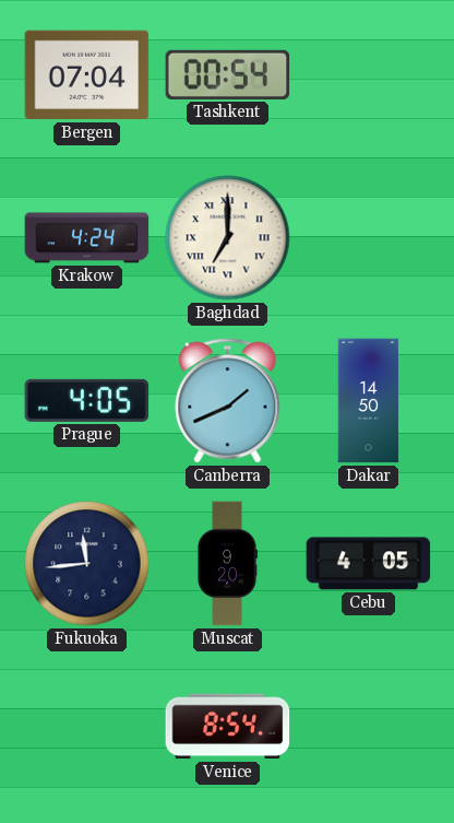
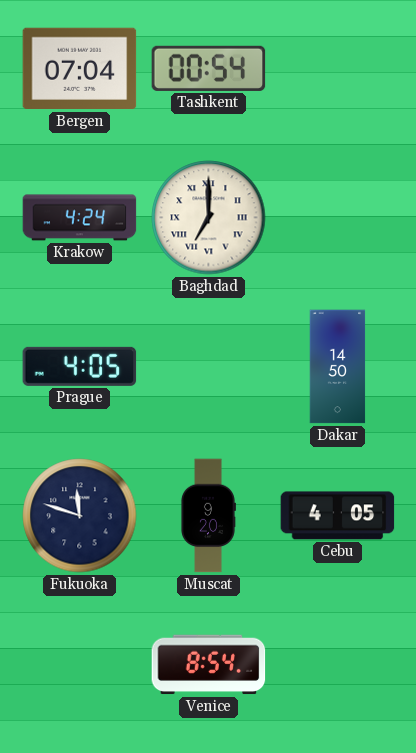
Canberra: 1:41 -> none
Fukuoka: 11:44 -> 11:48
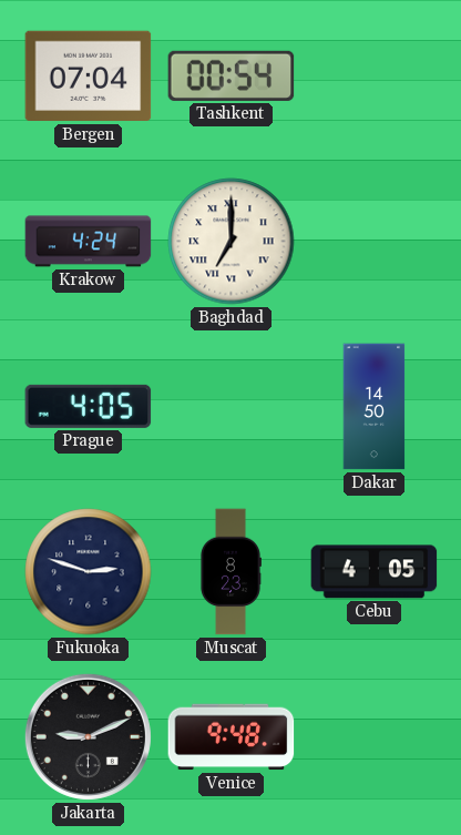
Fukuoka: 11:48 -> 2:48
Muscat: 9:20 -> 8:23
Jakarta: none -> 9:11
Venice: 8:54 -> 9:48
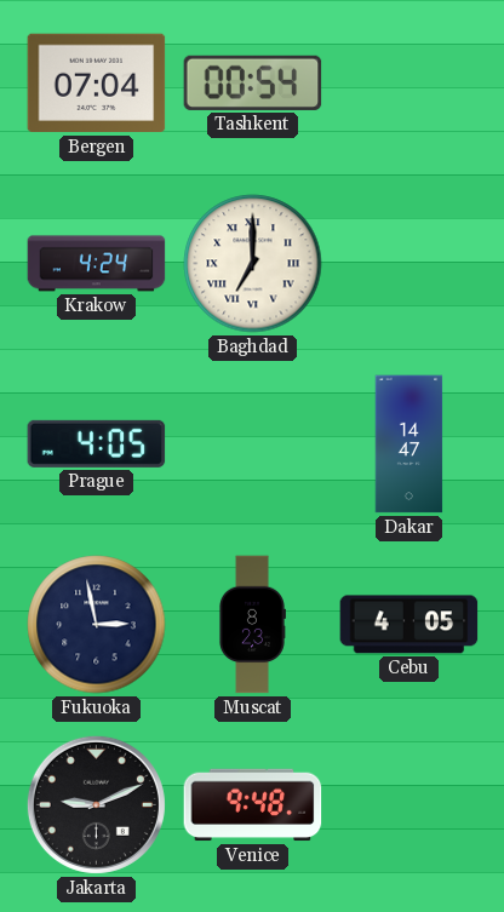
Dakar: 14:50 -> 14:47
Fukuoka: 2:48 -> 2:58
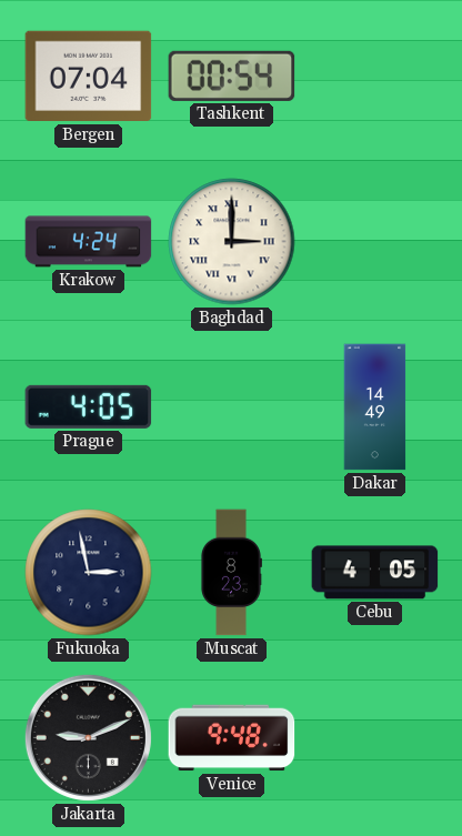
Baghdad: 7:00 -> 3:00
Dakar: 14:47 -> 14:49
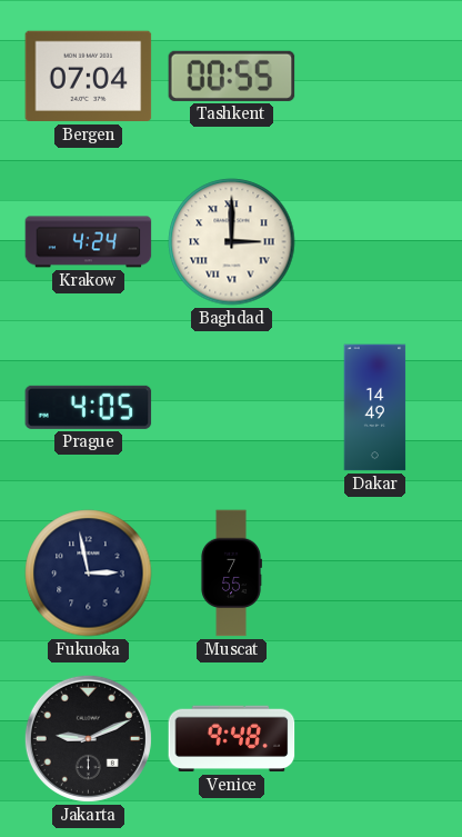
Tashkent: 00:54 -> 00:55
Muscat: 8:23 -> 7:55
Cebu: 4:05 -> none
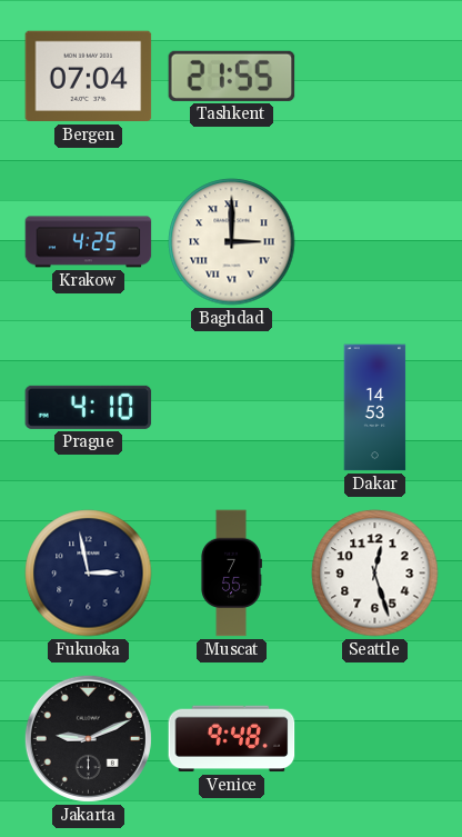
Tashkent: 00:55 -> 21:55
Krakow: 4:24 -> 4:25
Prague: 4:05 -> 4:10
Dakar: 14:49 -> 14:53
Seattle: none -> 12:27
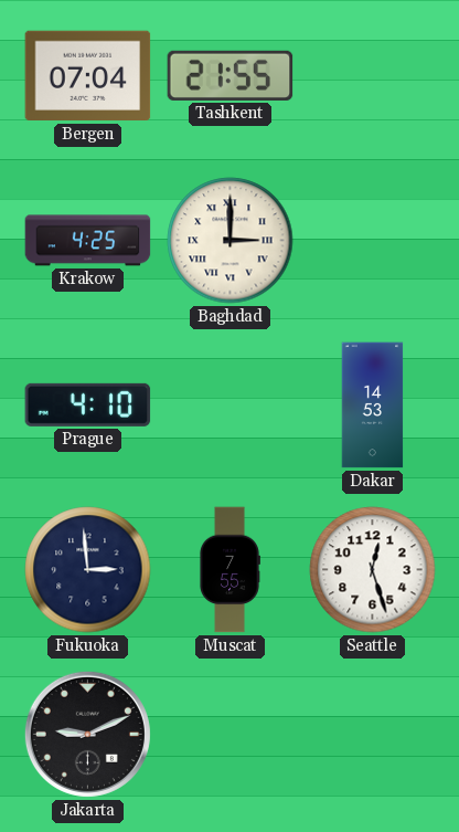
Fukuoka: 2:58 -> 2:59
Venice: 9:48 -> none
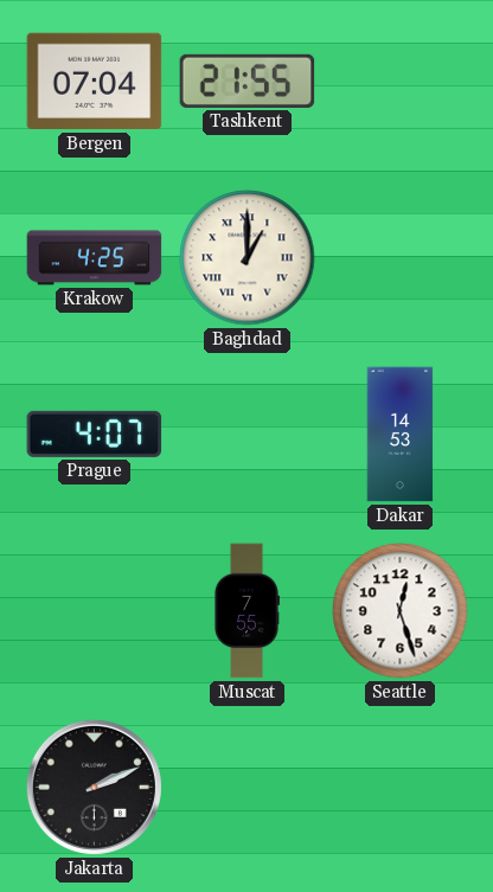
Baghdad: 3:00 -> 1:00
Prague: 4:10 -> 4:07
Fukuoka: 2:59 -> none
Jakarta: 9:11 -> 2:11
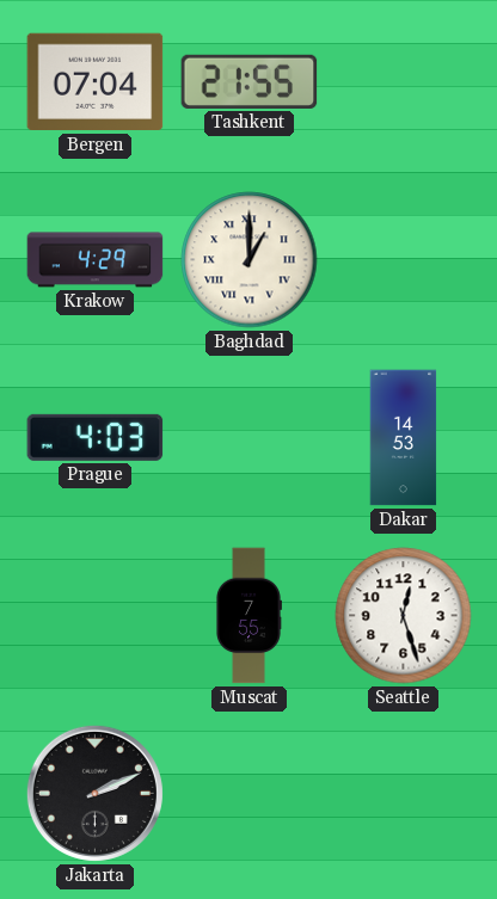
Krakow: 4:25 -> 4:29
Prague: 4:07 -> 4:03
